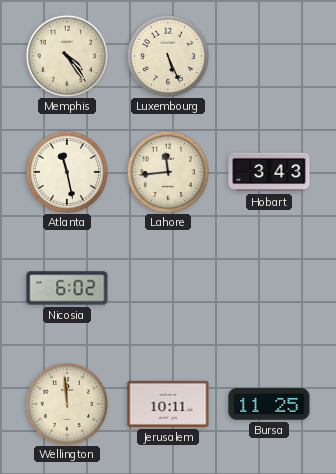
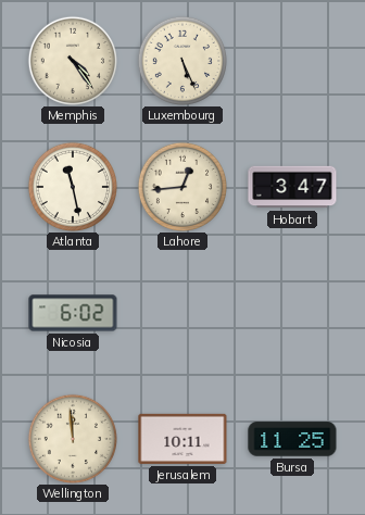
Lahore: 11:44 -> 12:44
Hobart: 3:43 -> 3:47
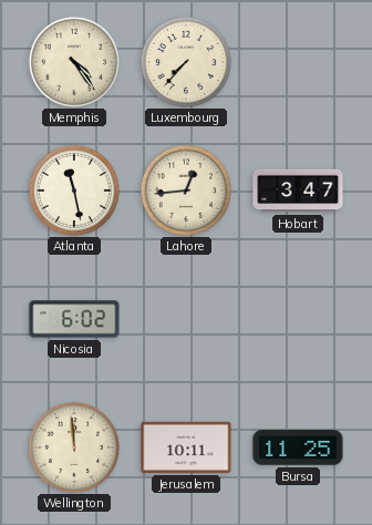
Luxembourg: 5:26 -> 7:37
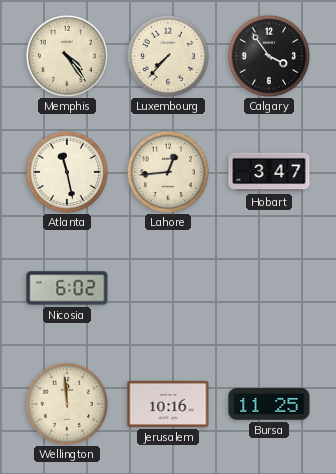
Calgary: none -> 3:54
Jerusalem: 10:11 -> 10:16
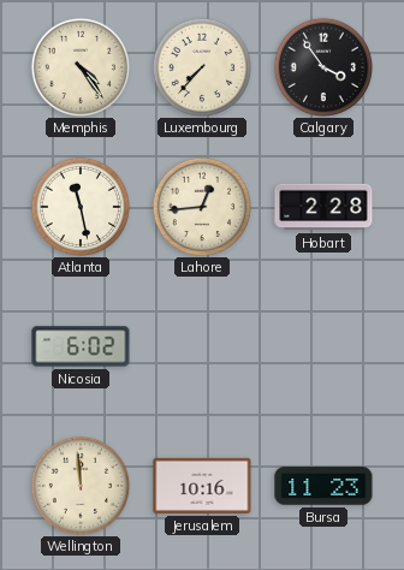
Hobart: 3:47 -> 2:28
Bursa: 11:25 -> 11:23
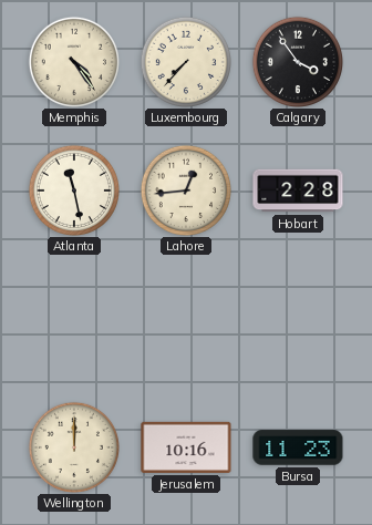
Nicosia: 6:02 -> none
Wellington: 11:59 -> 12:00
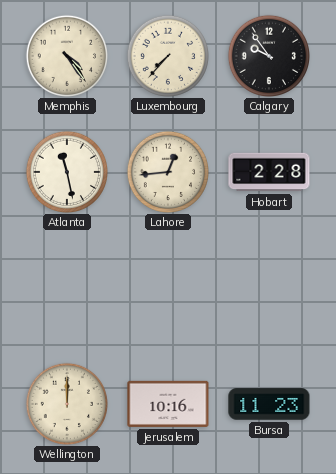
Calgary: 3:54 -> 9:54
